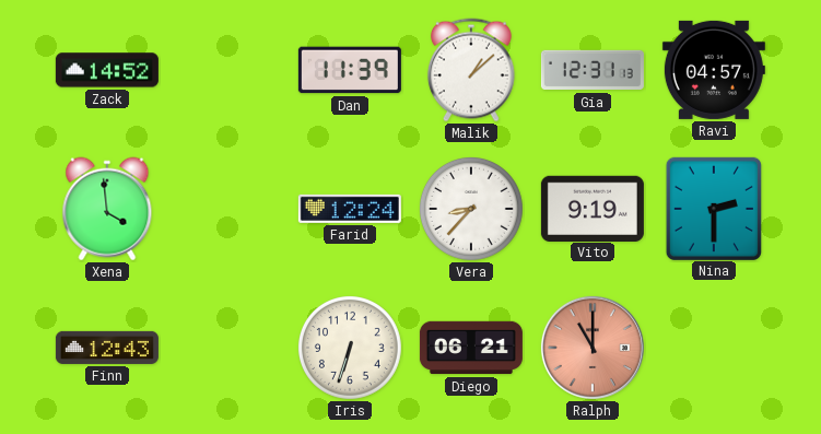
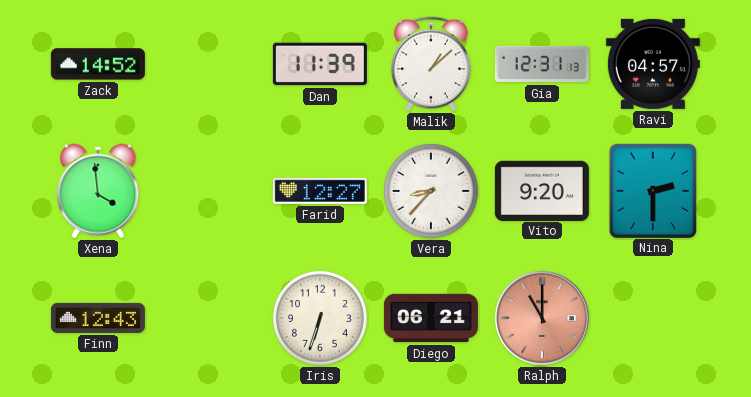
Farid: 12:24 -> 12:27
Vito: 9:19 -> 9:20
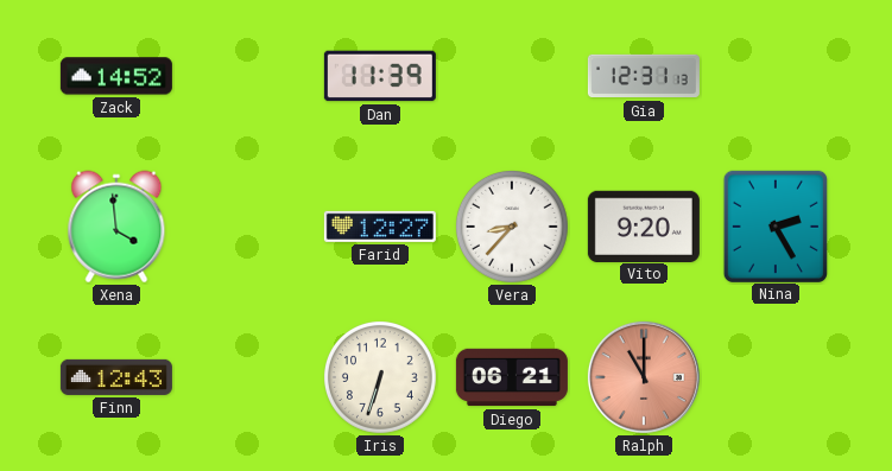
Malik: 1:08 -> none
Ravi: 04:57 -> none
Nina: 2:30 -> 2:25
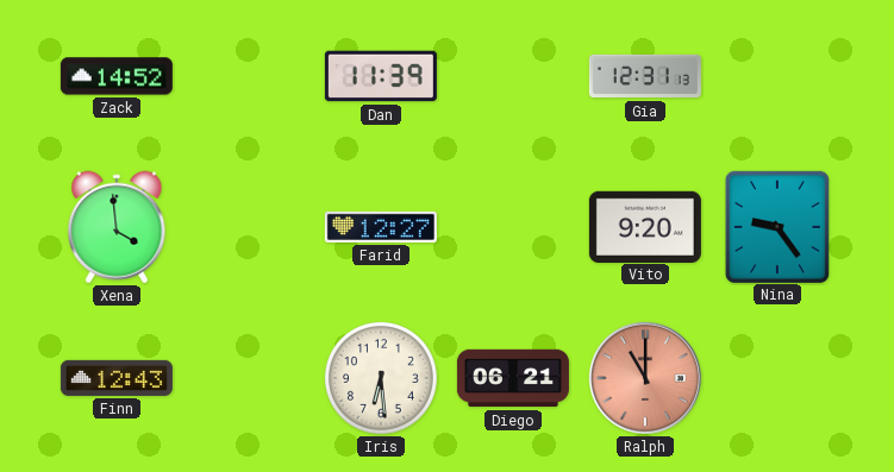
Vera: 8:37 -> none
Nina: 2:25 -> 9:24
Iris: 6:33 -> 6:29
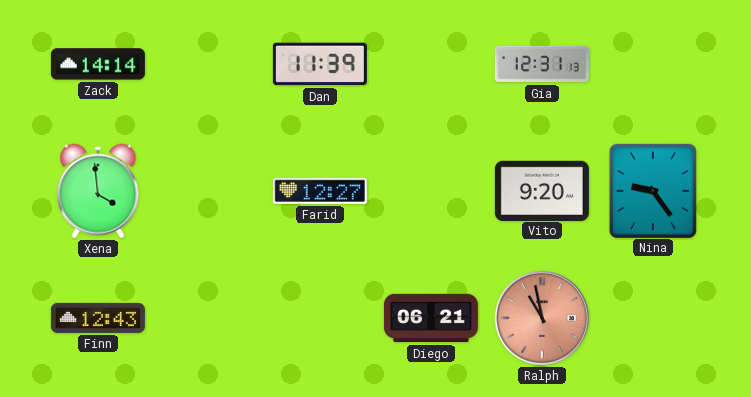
Zack: 14:52 -> 14:14
Iris: 6:29 -> none
Ralph: 11:00 -> 10:58
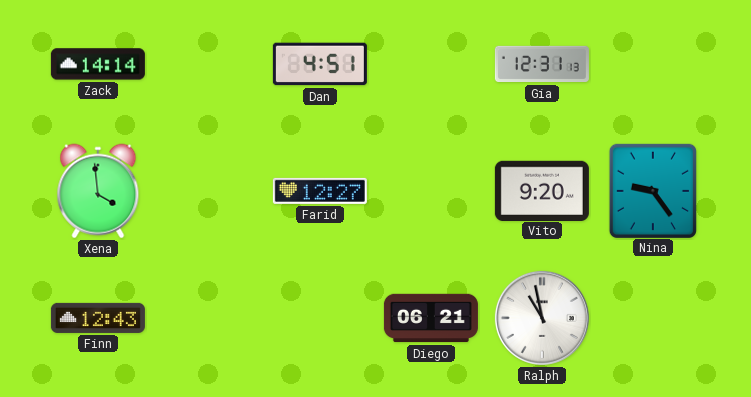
Dan: 11:39 -> 4:51
Ralph dial: salmon -> white
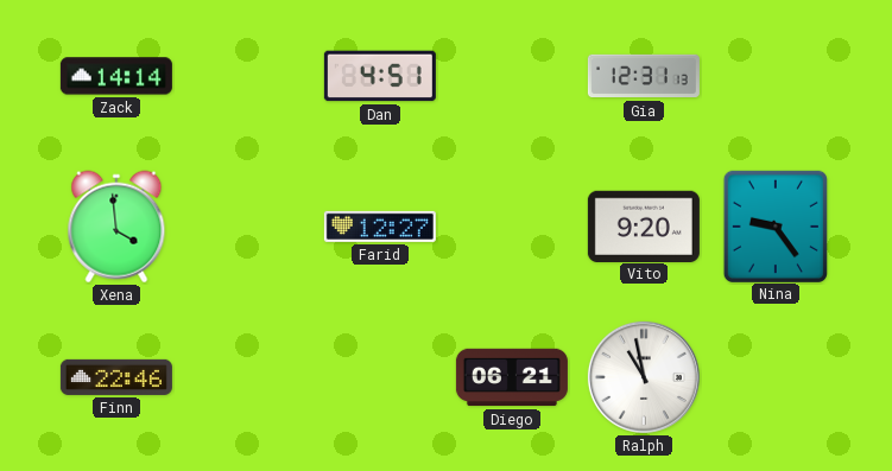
Finn: 12:43 -> 22:46
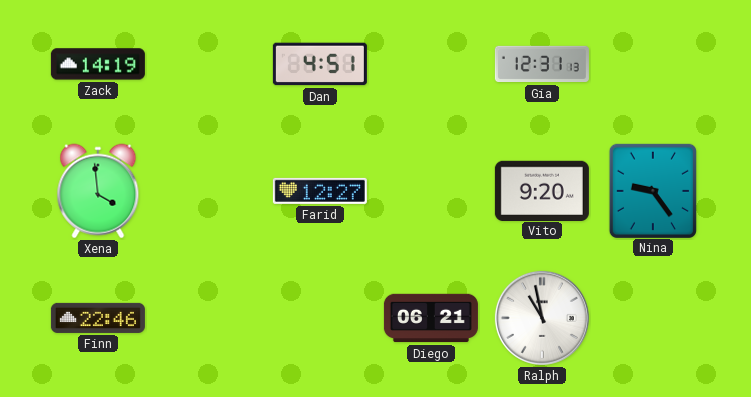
Zack: 14:14 -> 14:19
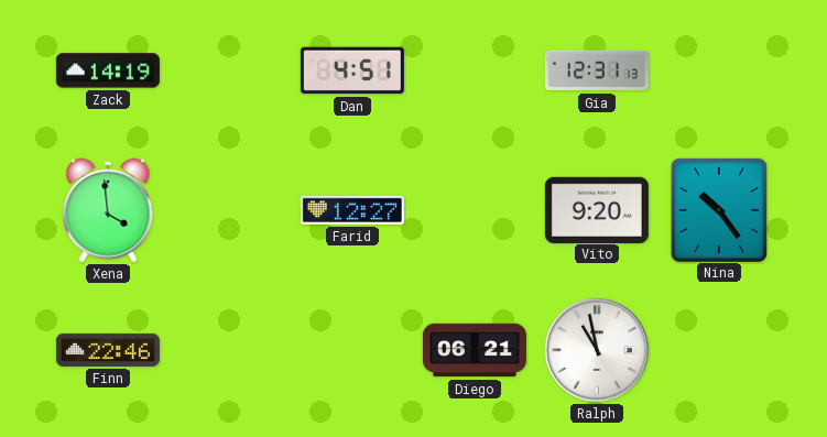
Nina: 9:24 -> 10:24
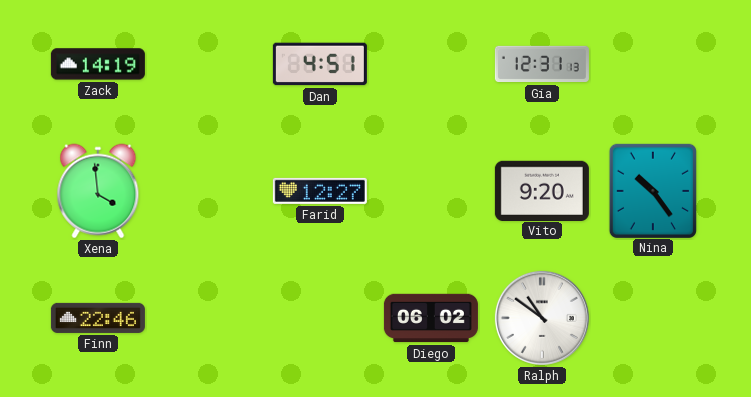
Diego: 06:21 -> 06:02
Ralph: 10:58 -> 10:51
